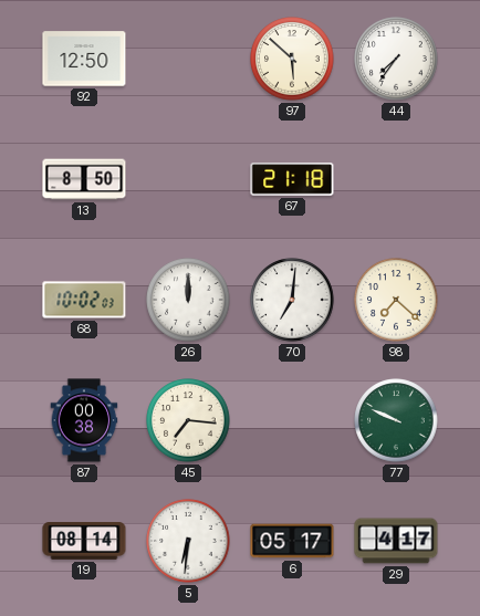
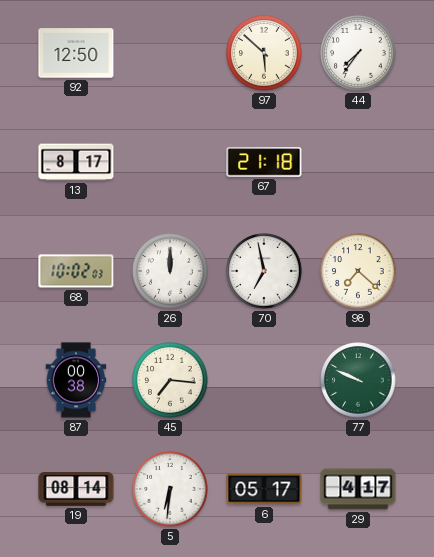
13: 8:50 -> 8:17
70: 7:01 -> 6:58
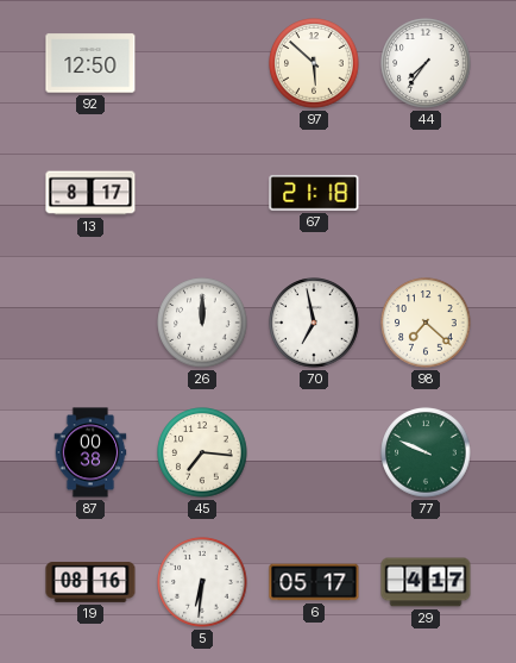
68: 10:02 -> none
19: 08:14 -> 08:16
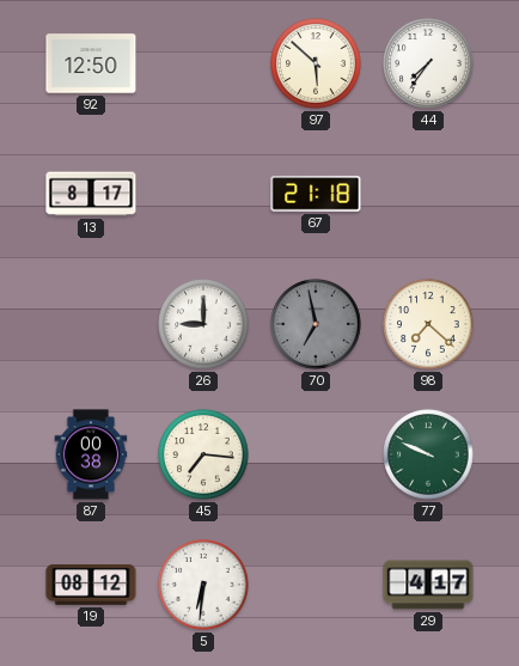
26: 12:00 -> 9:00
70 dial: white -> grey
19: 08:16 -> 08:12
6: 05:17 -> none
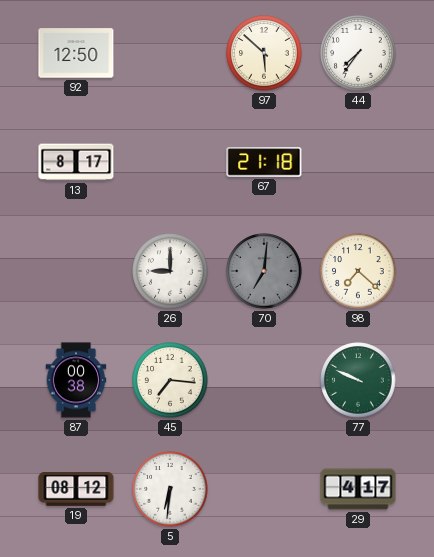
70: 6:58 -> 7:01
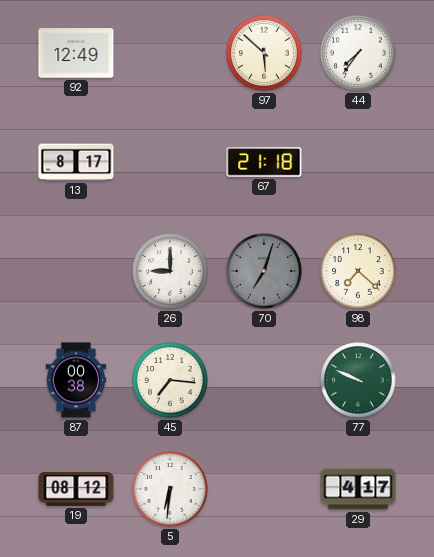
92: 12:50 -> 12:49
70: 7:01 -> 7:03
